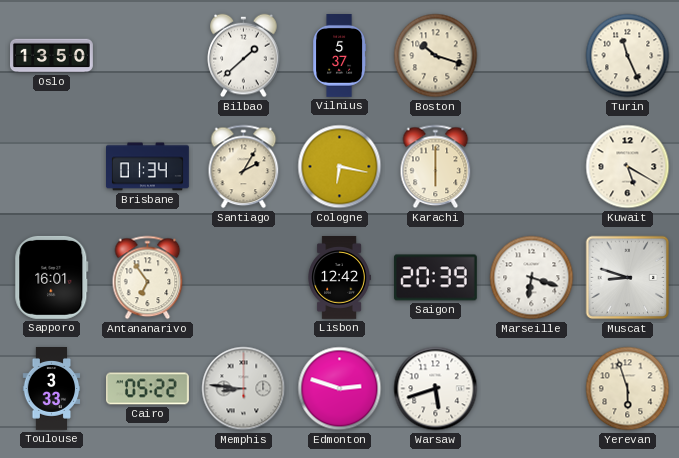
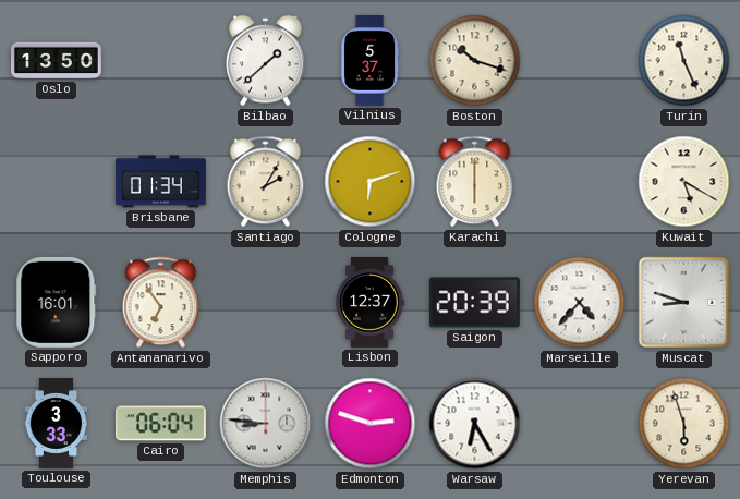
Cologne: 6:17 -> 6:12
Lisbon: 12:42 -> 12:37
Marseille: 6:18 -> 4:37
Cairo: 05:22 -> 06:04
Warsaw: 5:42 -> 6:25
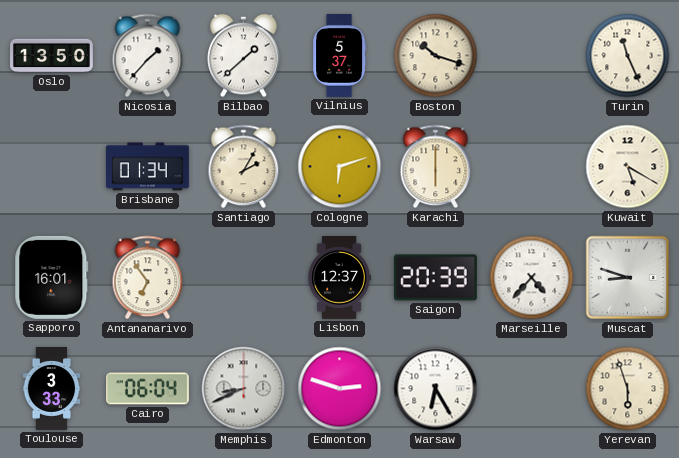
Nicosia: none -> 1:37
Memphis: 8:46 -> 8:41
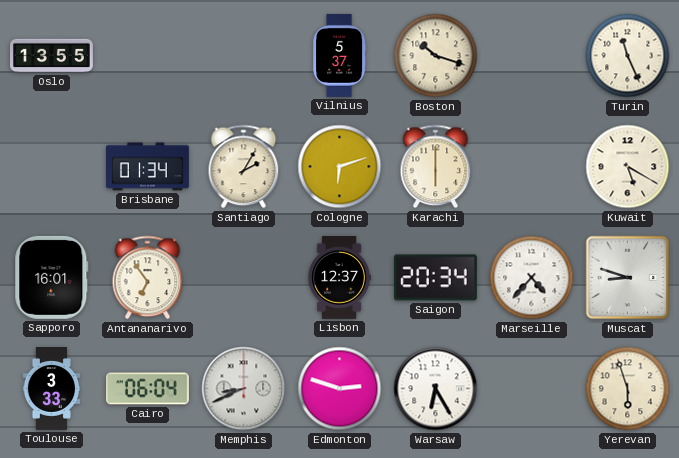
Oslo: 13:50 -> 13:55
Nicosia: 1:37 -> none
Bilbao: 1:38 -> none
Saigon: 20:39 -> 20:34
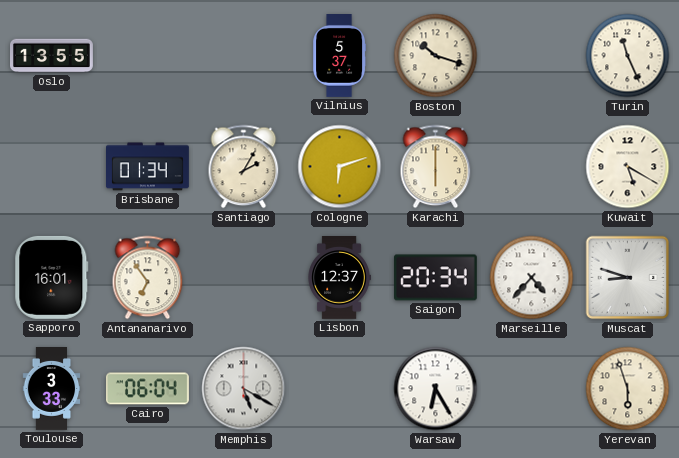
Memphis: 8:41 -> 5:20
Edmonton: 2:48 -> none
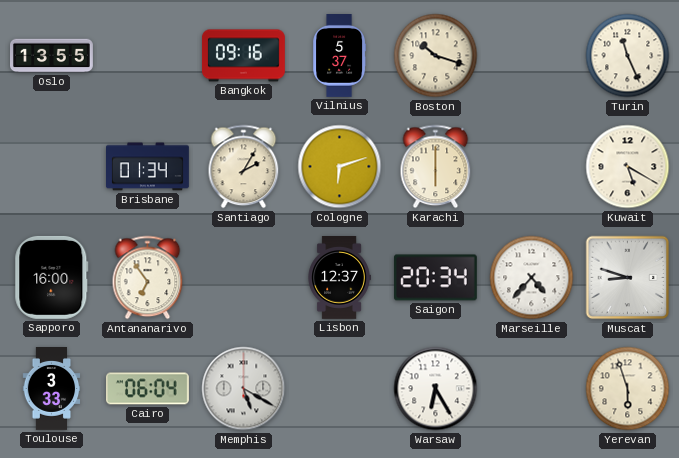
Bangkok: none -> 09:16
Sapporo: 16:01 -> 16:00
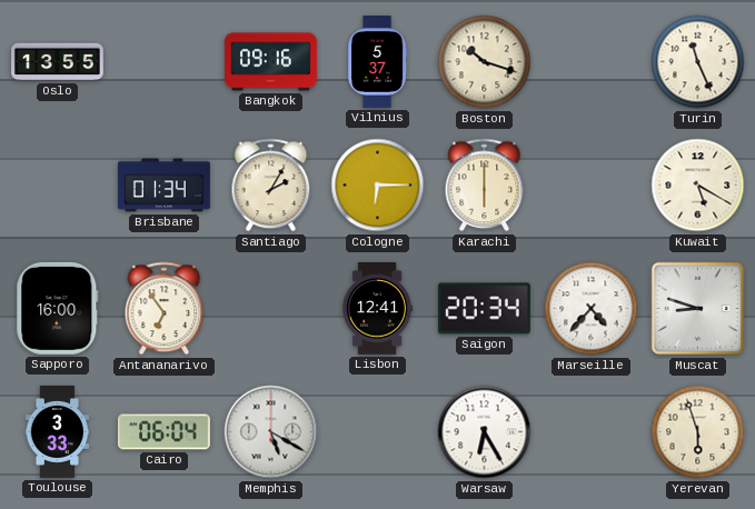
Cologne: 6:12 -> 6:15
Lisbon: 12:37 -> 12:41
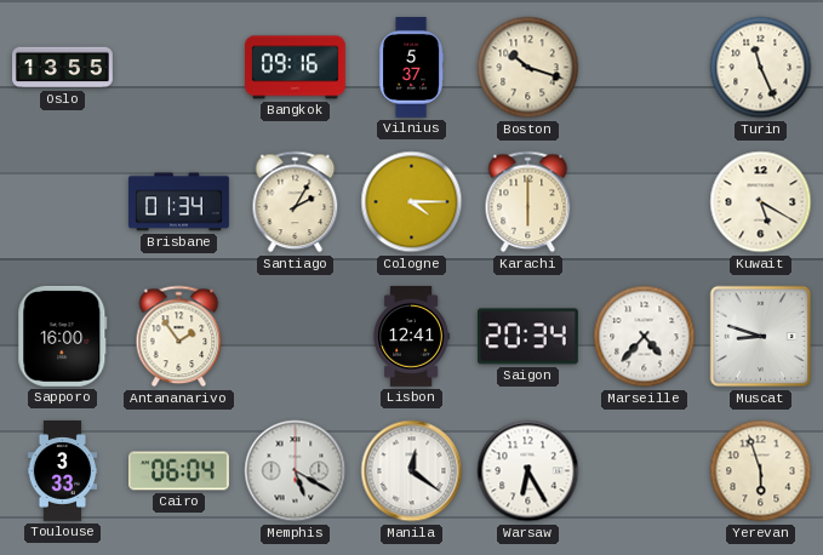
Cologne: 6:15 -> 4:15
Antananarivo: 6:54 -> 1:54
Manila: none -> 12:21
